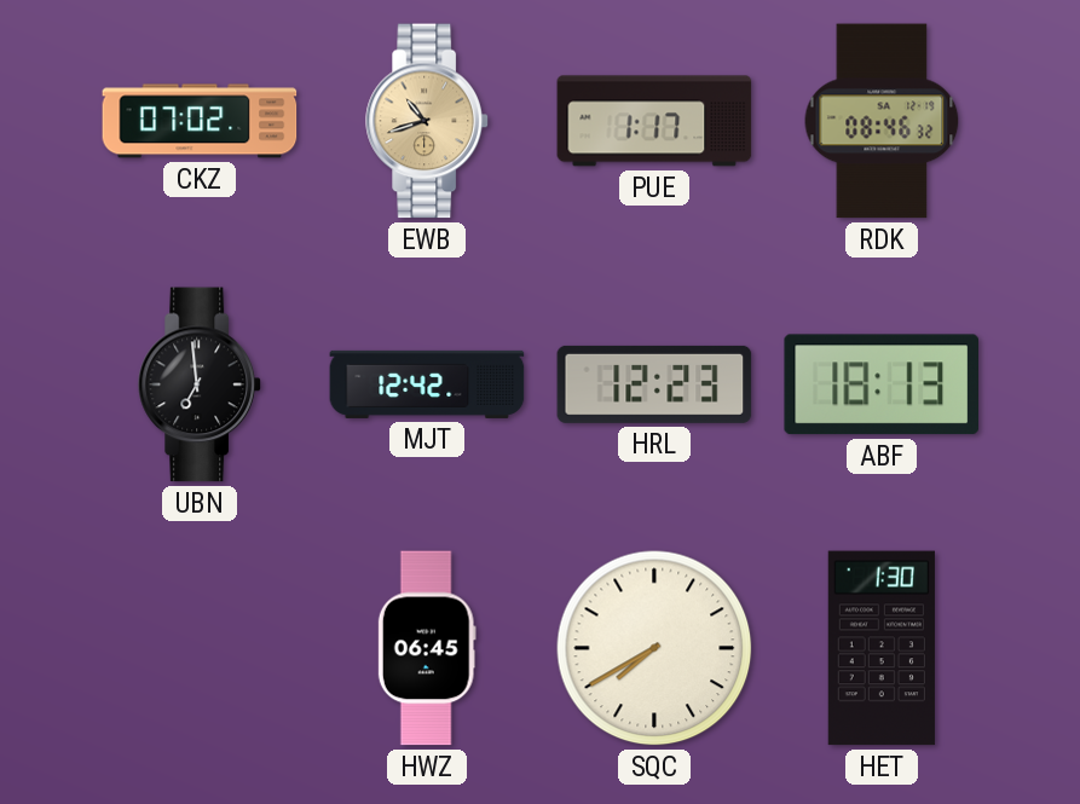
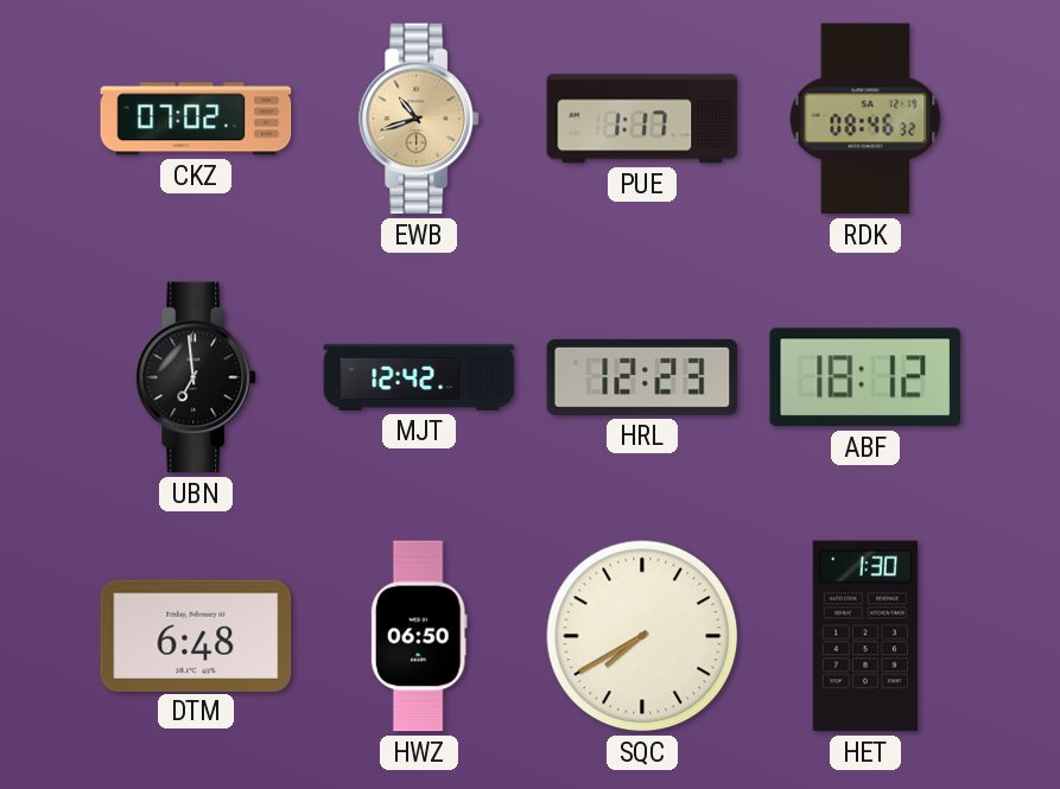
ABF: 18:13 -> 18:12
DTM: none -> 6:48
HWZ: 06:45 -> 06:50
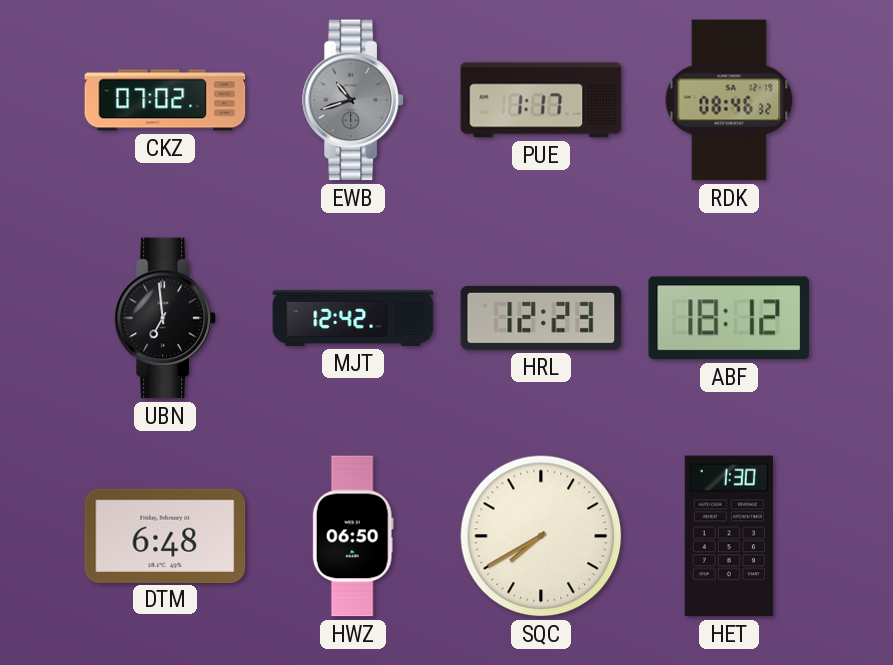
EWB dial: champagne -> grey
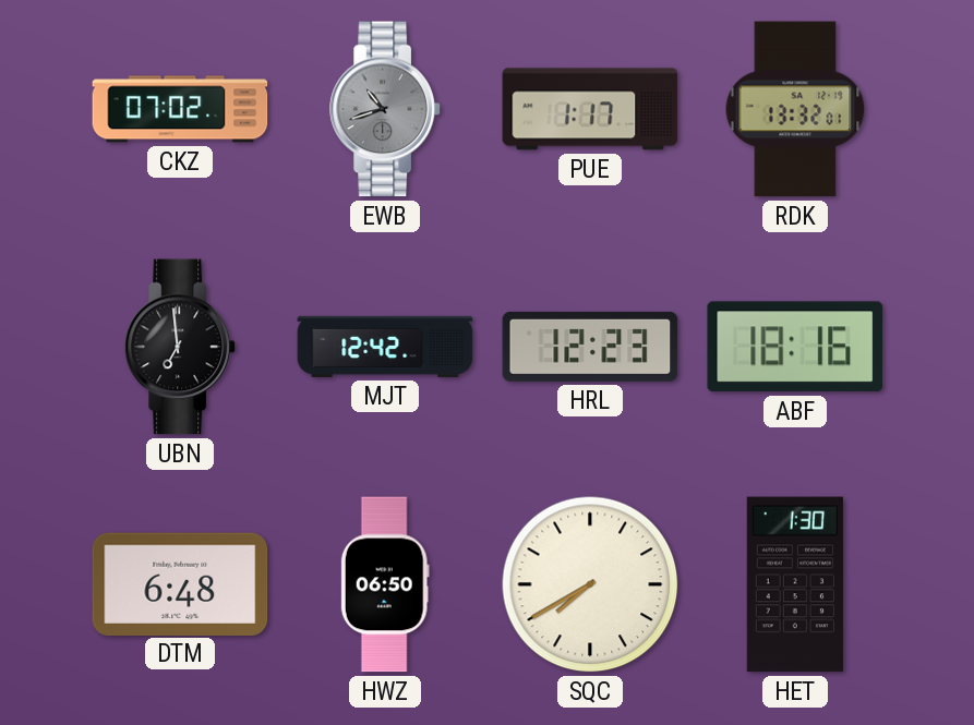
RDK: 08:46 -> 13:32
ABF: 18:12 -> 18:16
